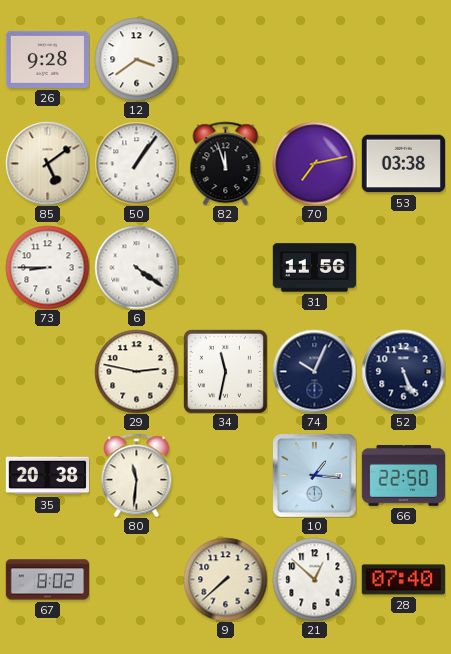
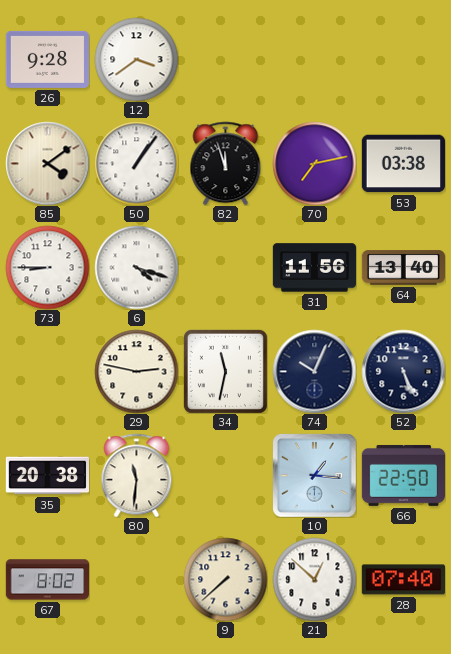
85: 5:09 -> 4:09
6: 4:21 -> 4:18
64: none -> 13:40
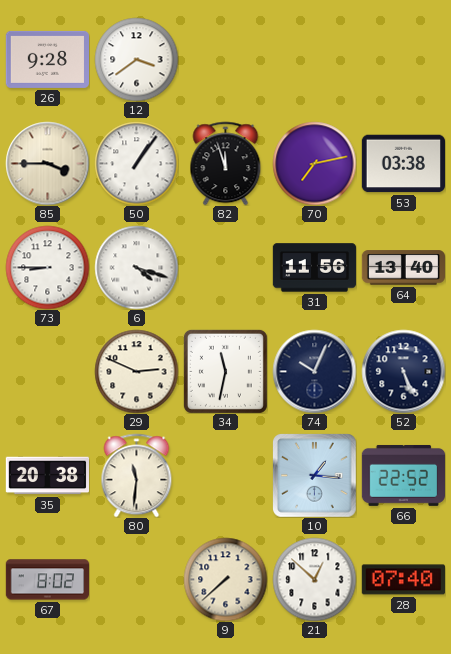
85: 4:09 -> 3:45
29: 2:47 -> 2:49
66: 22:50 -> 22:52
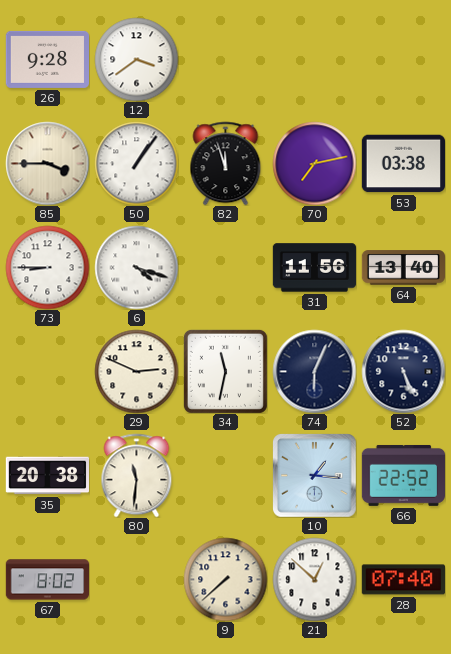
74: 10:04 -> 6:04
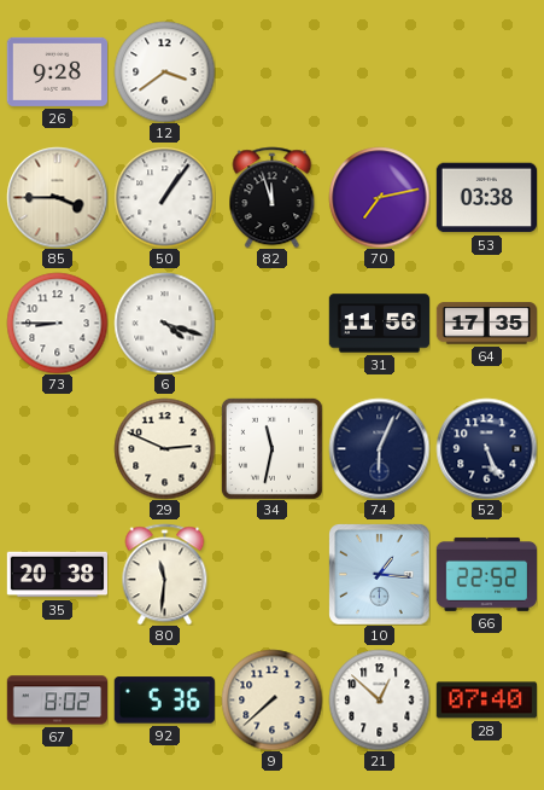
64: 13:40 -> 17:35
92: none -> 5:36
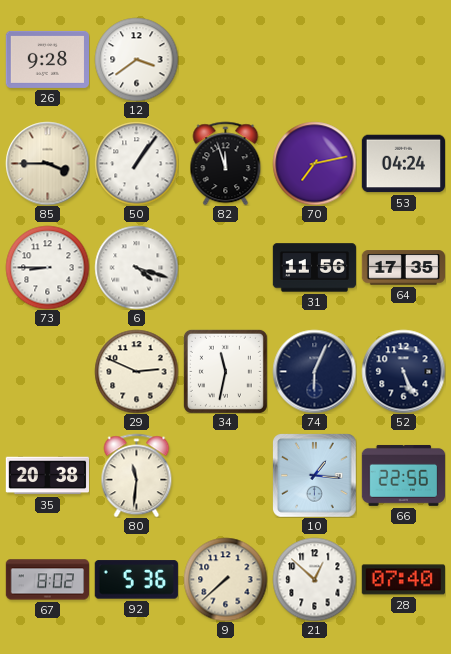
53: 03:38 -> 04:24
66: 22:52 -> 22:56
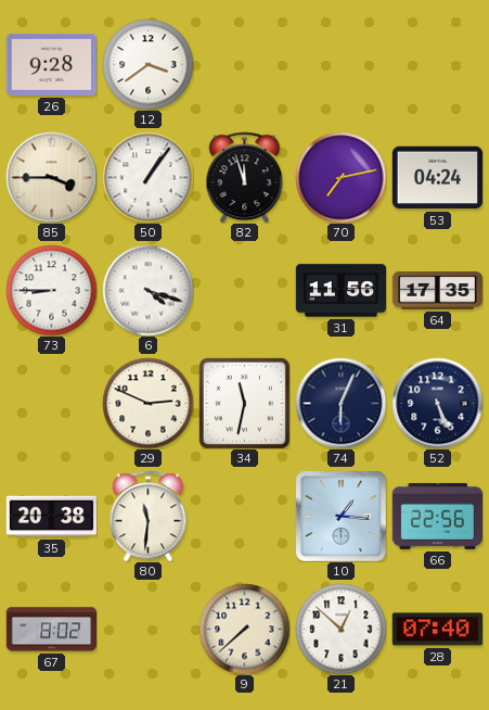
92: 5:36 -> none
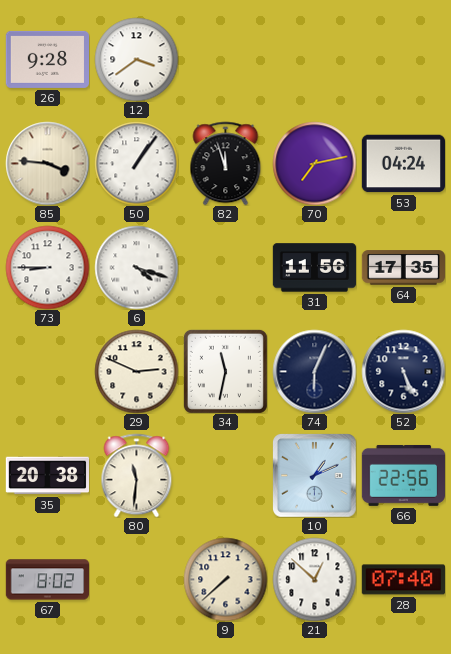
85: 3:45 -> 3:46
10: 1:16 -> 1:11
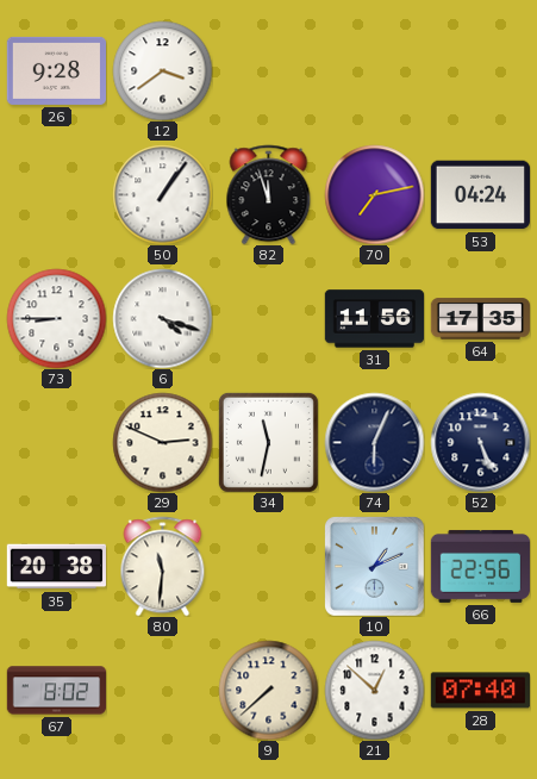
85: 3:46 -> none
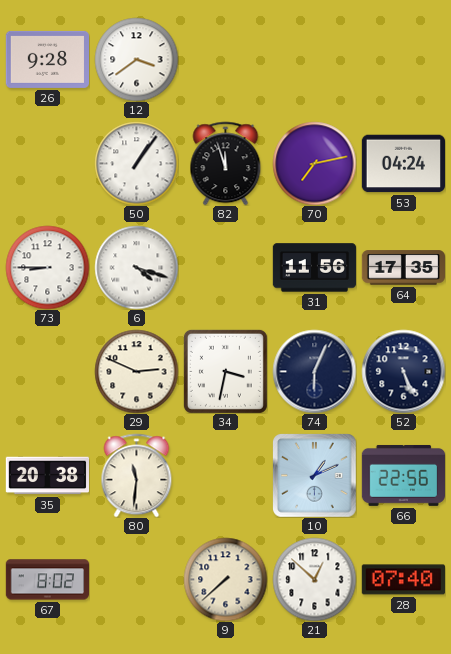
34: 11:32 -> 3:32
